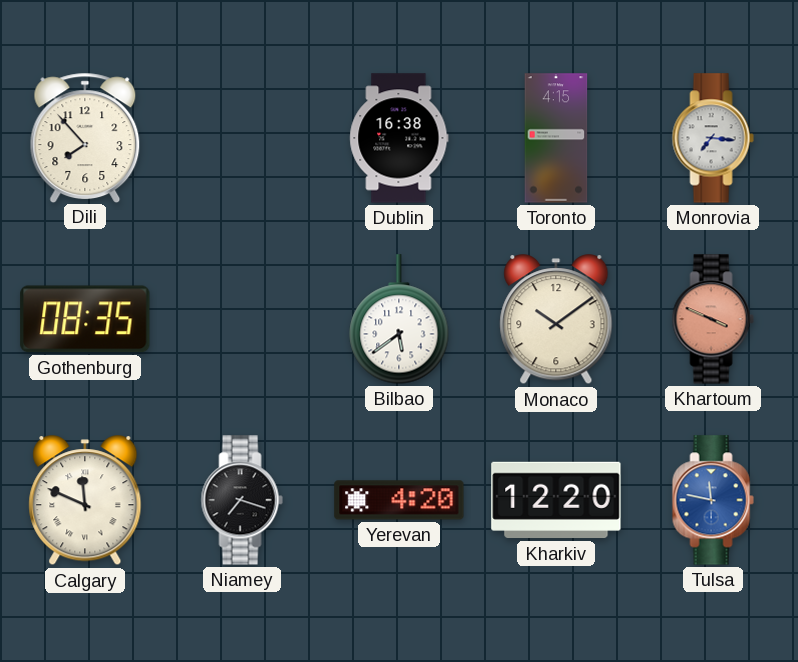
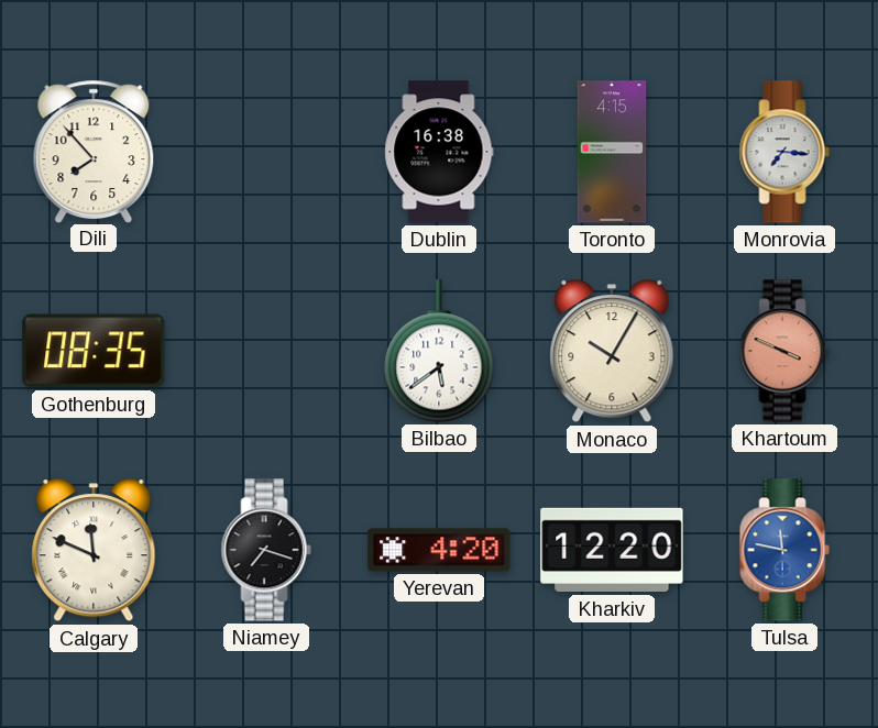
Monaco: 10:09 -> 10:05
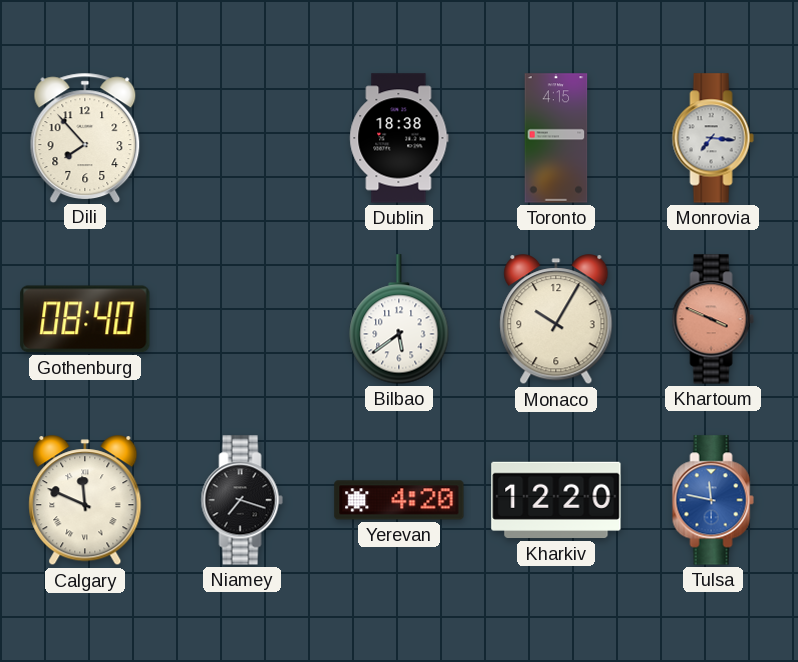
Dublin: 16:38 -> 18:38
Gothenburg: 08:35 -> 08:40
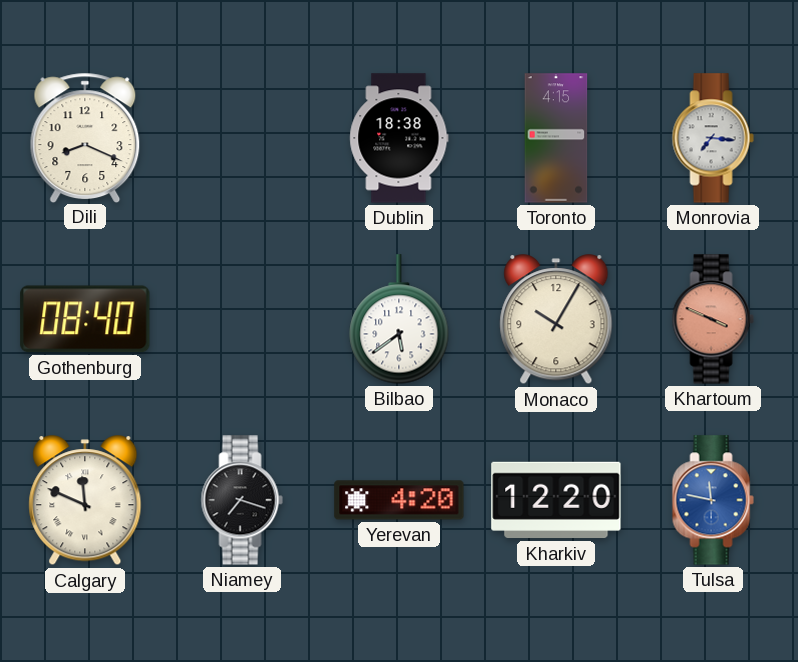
Dili: 7:53 -> 8:19
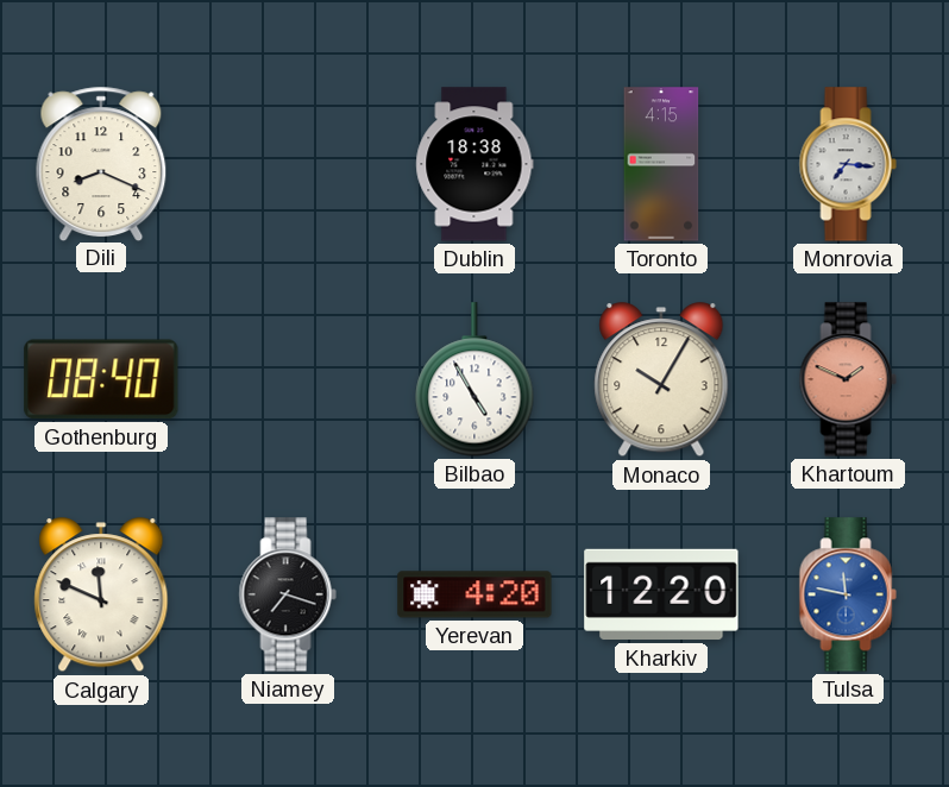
Bilbao: 5:39 -> 4:55
Khartoum: 3:49 -> 1:49
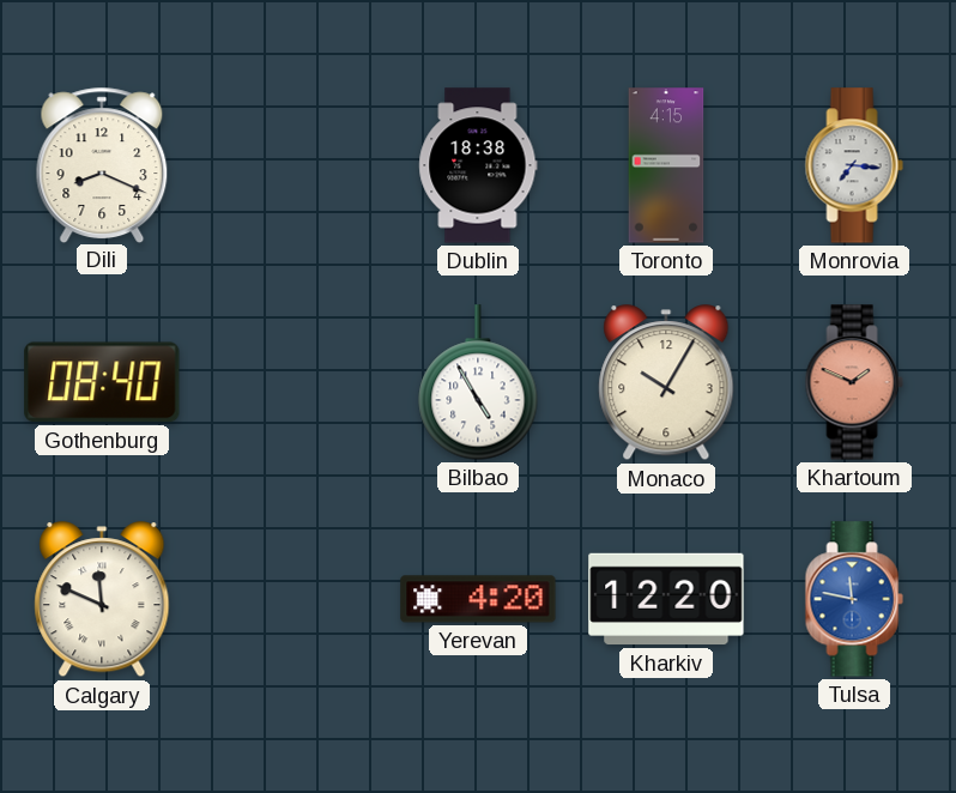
Niamey: 7:18 -> none
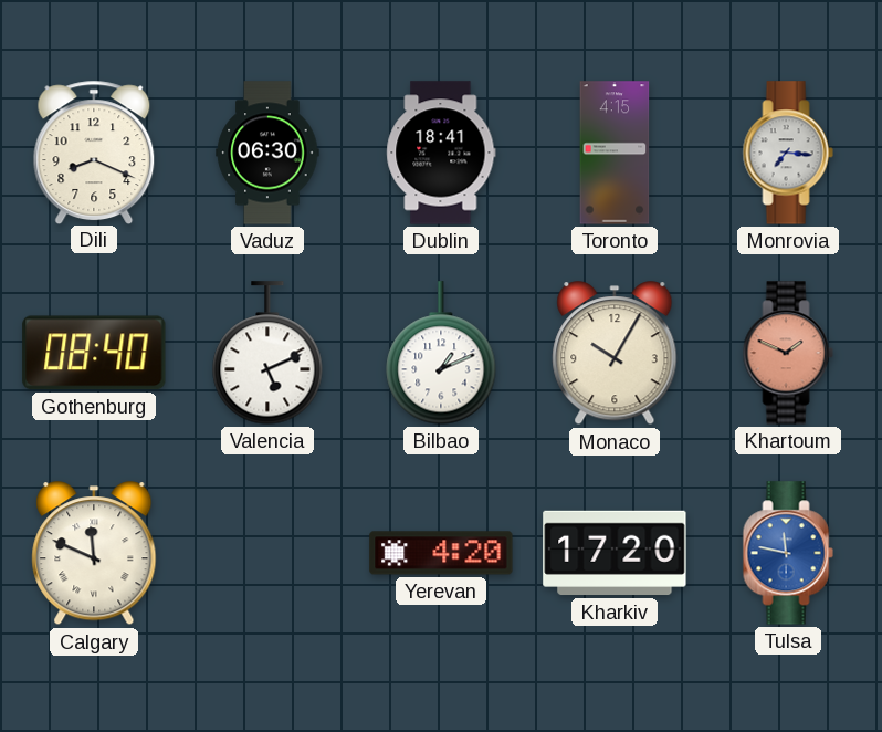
Vaduz: none -> 06:30
Dublin: 18:38 -> 18:41
Valencia: none -> 5:11
Bilbao: 4:55 -> 1:11
Kharkiv: 12:20 -> 17:20
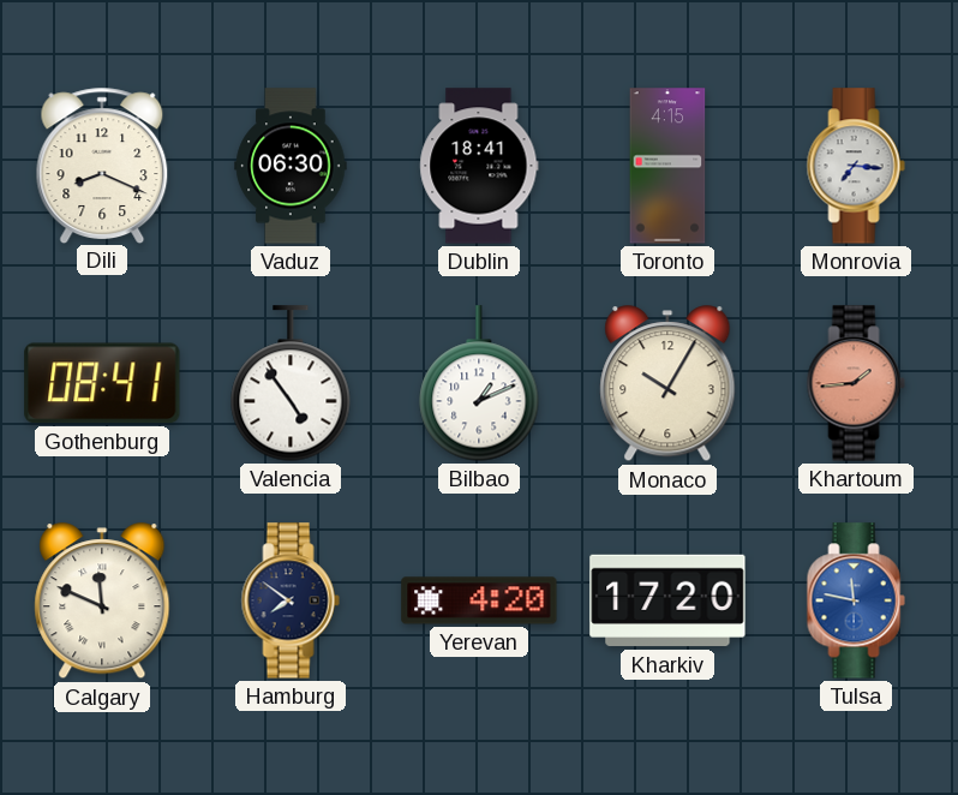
Gothenburg: 08:40 -> 08:41
Valencia: 5:11 -> 4:54
Khartoum: 1:49 -> 1:44
Hamburg: none -> 7:51
